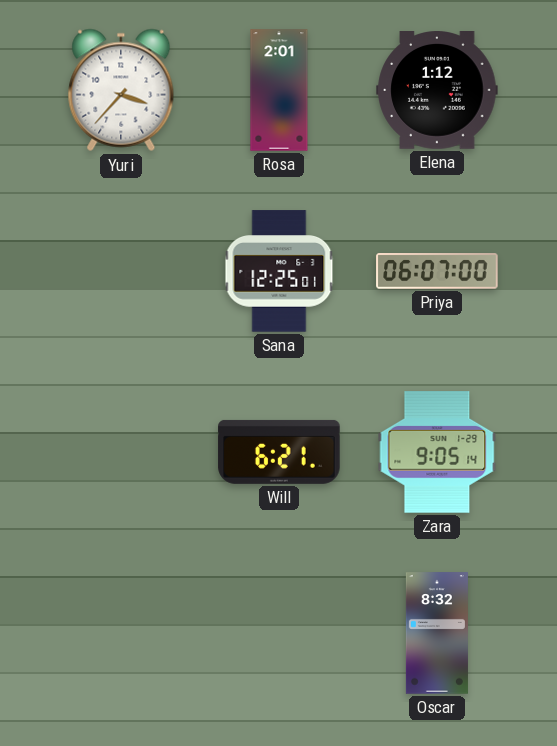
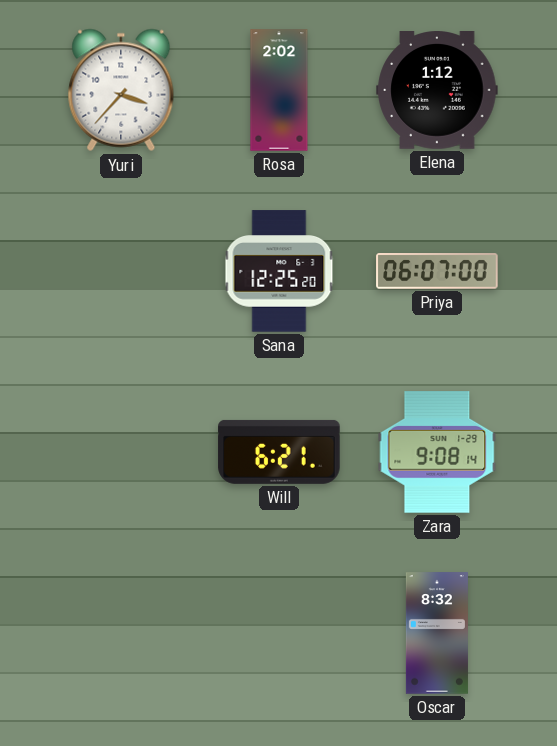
Rosa: 2:01 -> 2:02
Sana: 12:25:01 -> 12:25:20
Zara: 9:05 -> 9:08
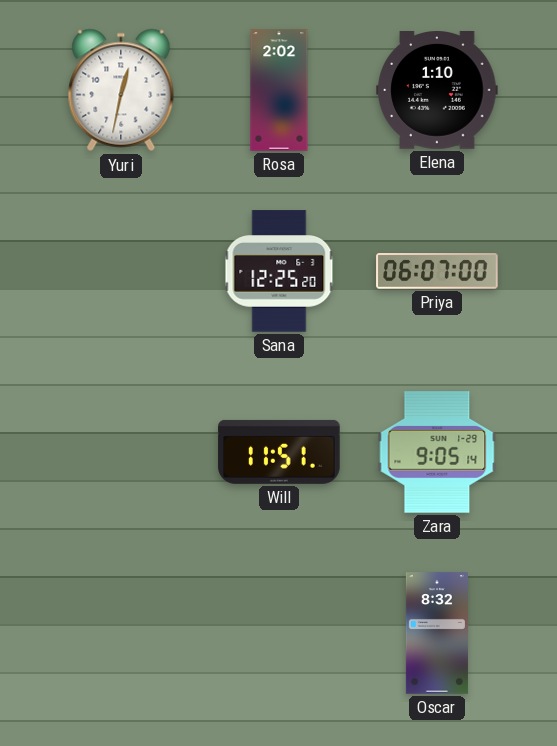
Yuri: 3:37 -> 12:32
Elena: 1:12 -> 1:10
Will: 6:21 -> 11:51
Zara: 9:08 -> 9:05
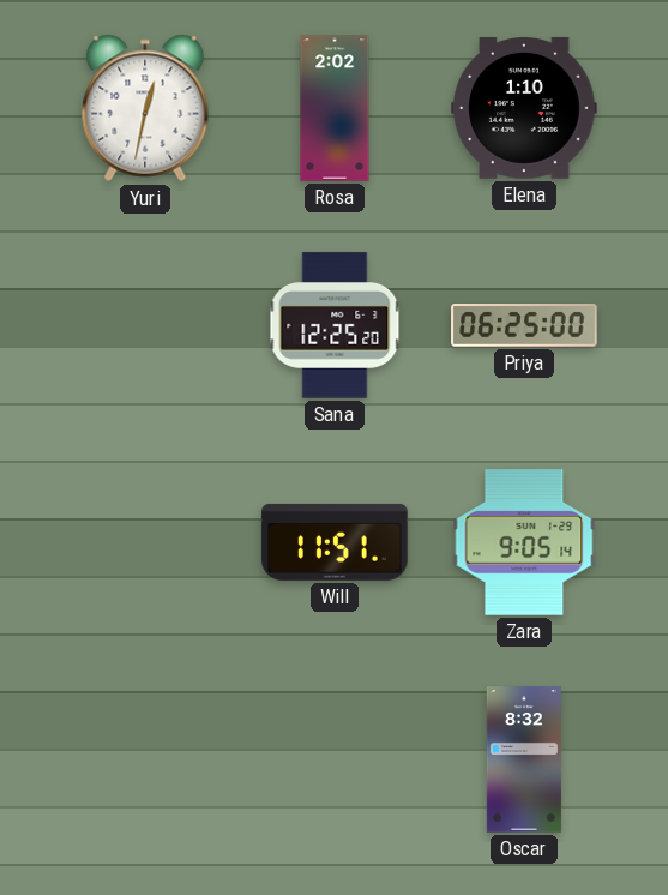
Priya: 06:07 -> 06:25
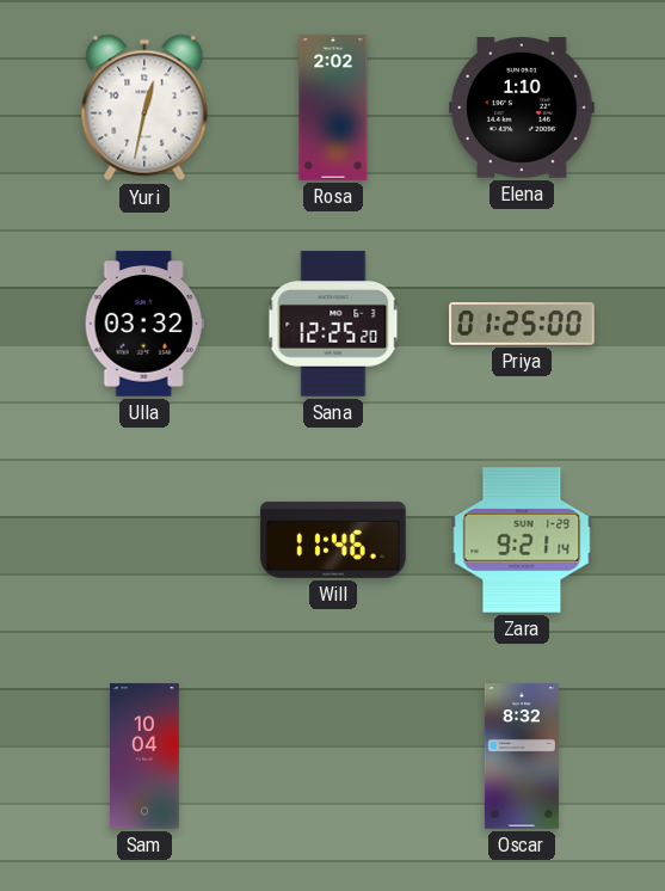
Ulla: none -> 03:32
Priya: 06:25 -> 01:25
Will: 11:51 -> 11:46
Zara: 9:05 -> 9:21
Sam: none -> 10:04
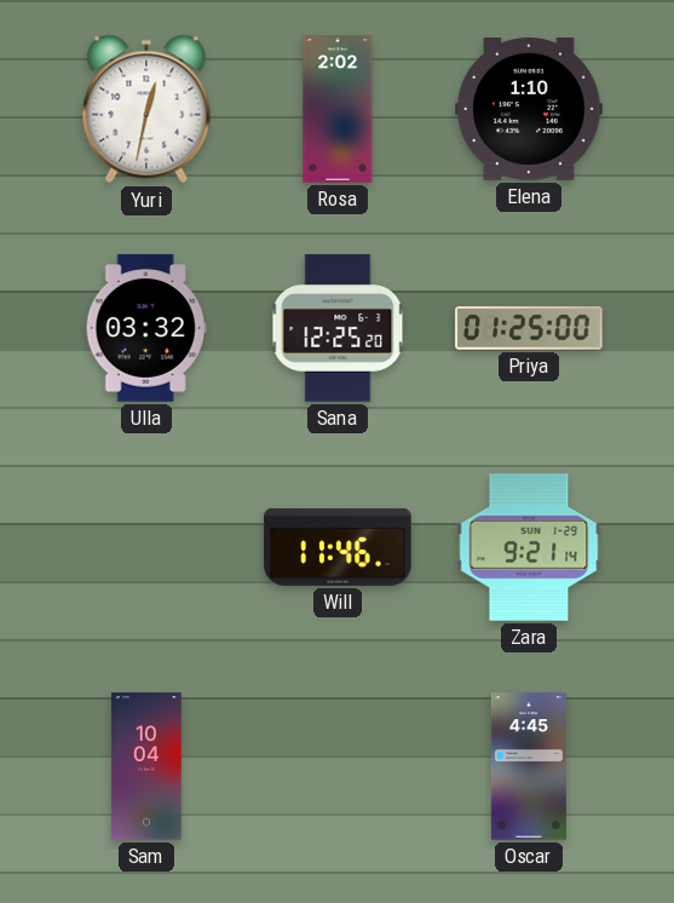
Oscar: 8:32 -> 4:45
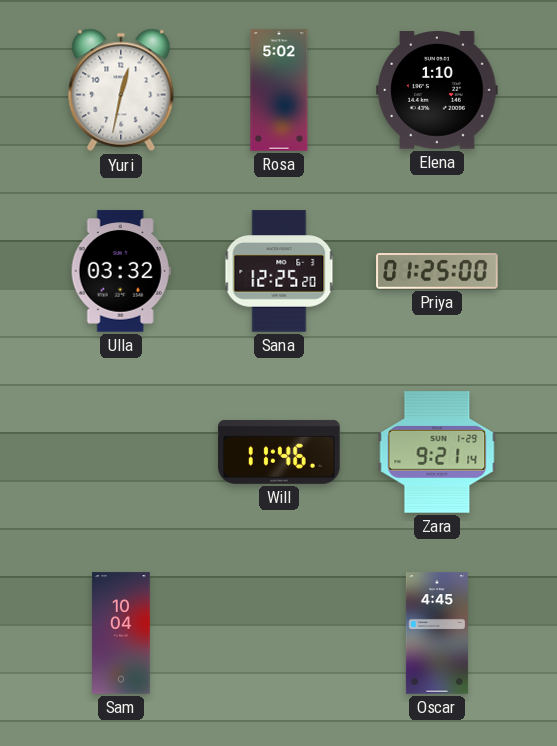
Rosa: 2:02 -> 5:02
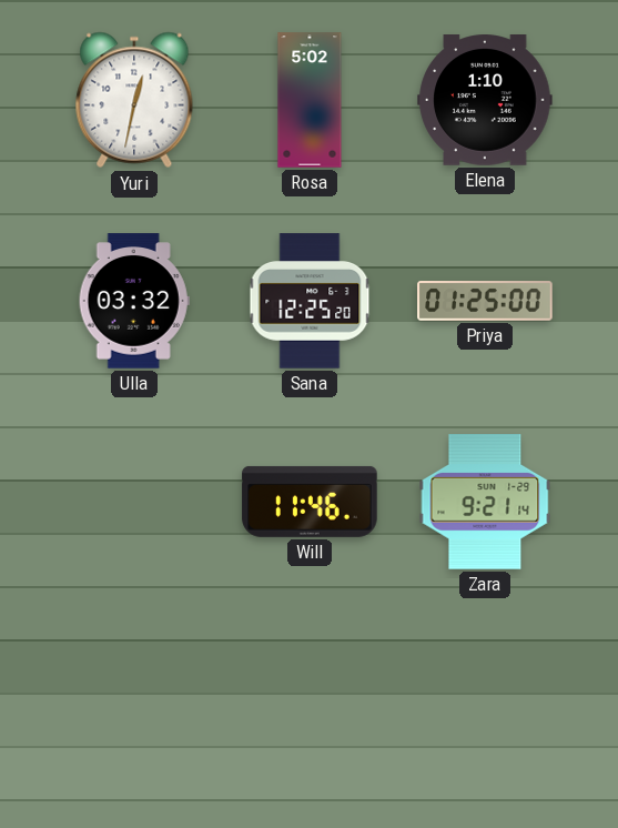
Sam: 10:04 -> none
Oscar: 4:45 -> none
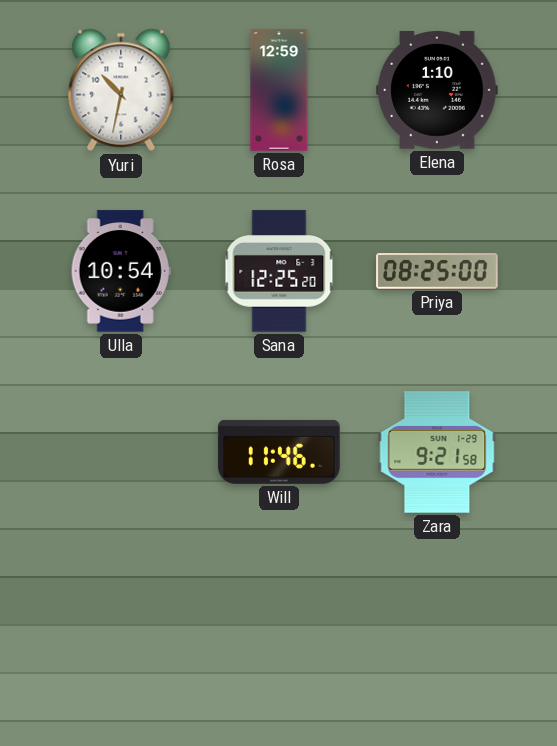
Yuri: 12:32 -> 10:32
Rosa: 5:02 -> 12:59
Ulla: 03:32 -> 10:54
Priya: 01:25 -> 08:25
Zara: 9:21:14 -> 9:21:58
